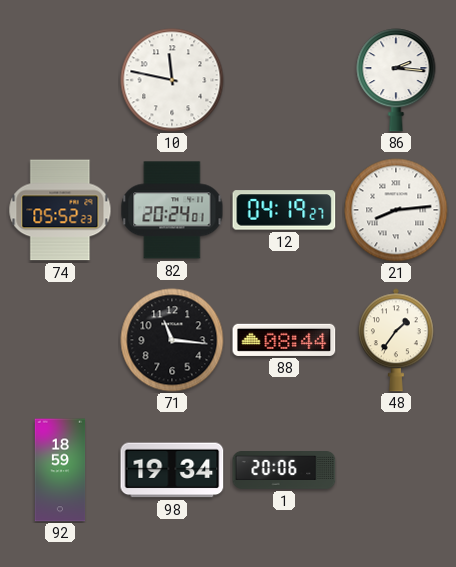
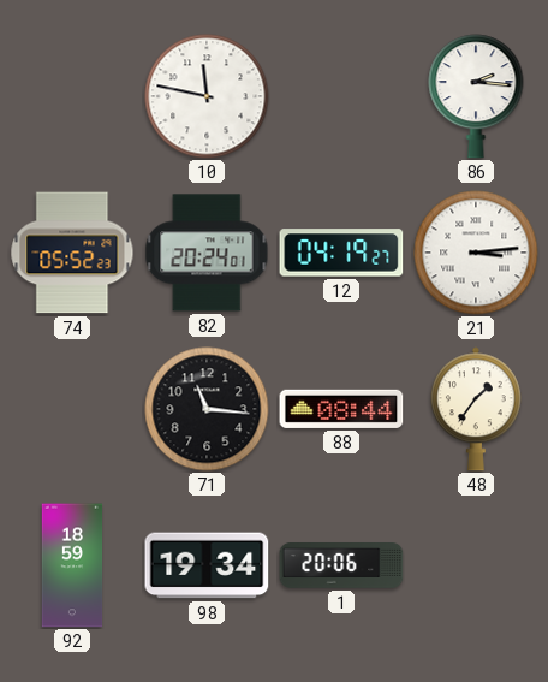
21: 8:14 -> 3:14
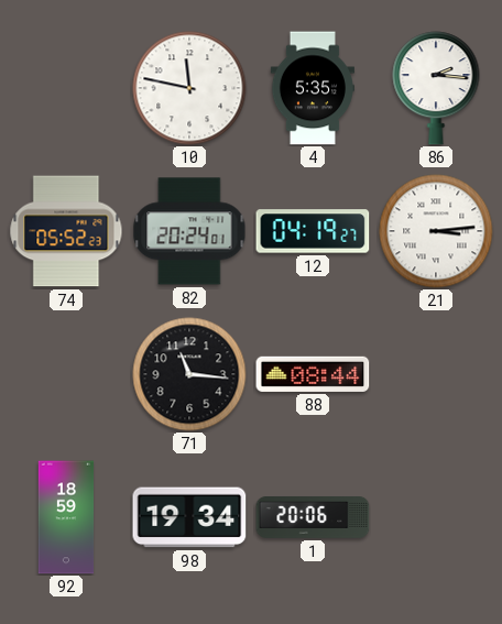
4: none -> 5:35
48: 1:36 -> none
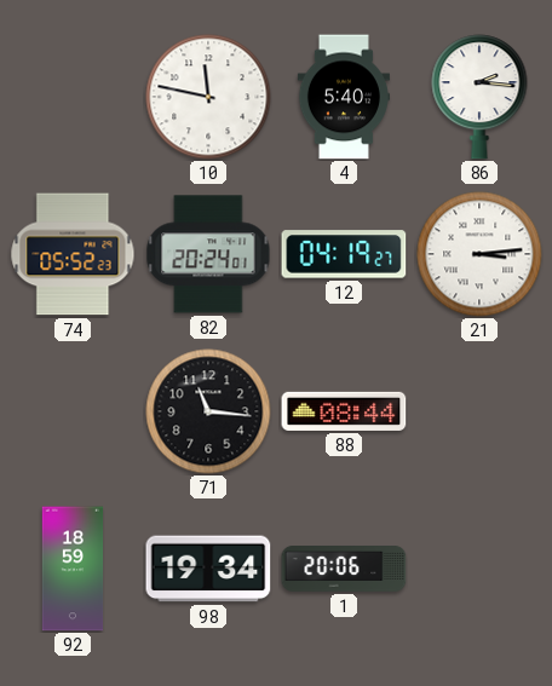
4: 5:35 -> 5:40
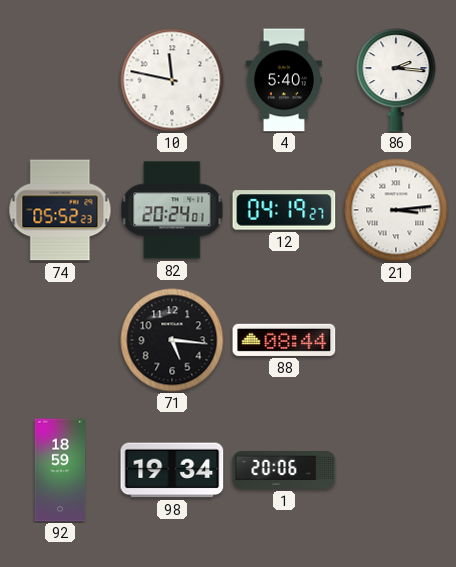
71: 11:16 -> 5:16
